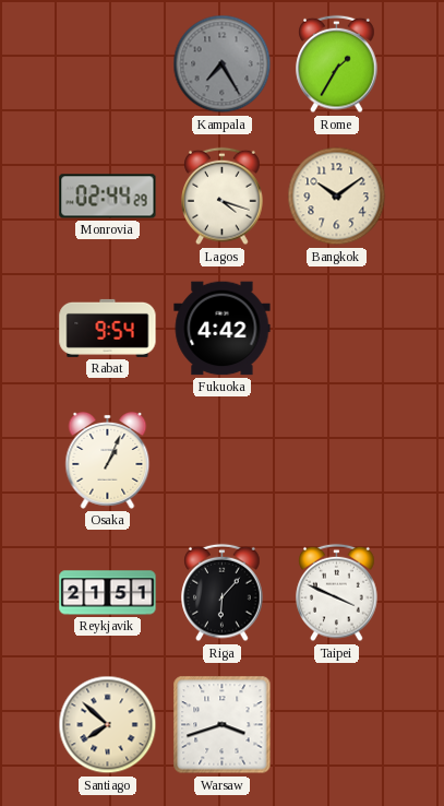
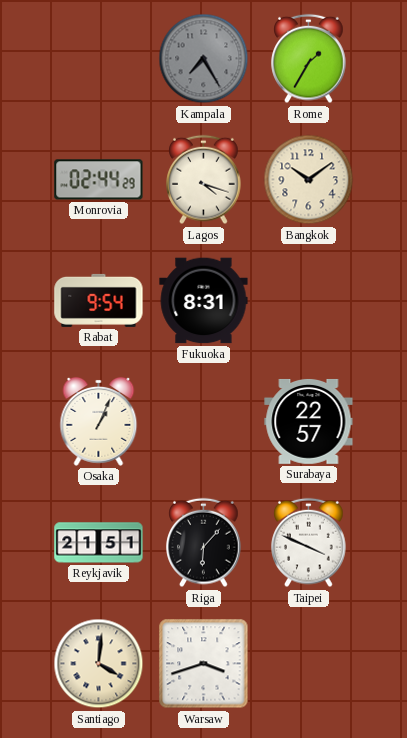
Fukuoka: 4:42 -> 8:31
Surabaya: none -> 22:57
Santiago: 7:52 -> 4:01
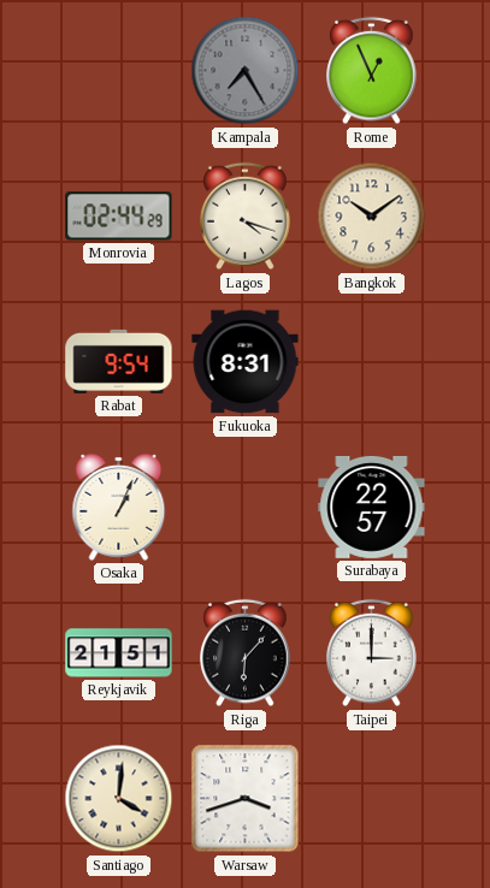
Rome: 1:35 -> 12:56
Taipei: 3:49 -> 3:00
